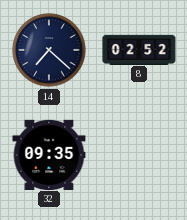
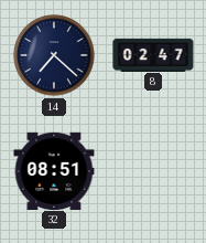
8: 02:52 -> 02:47
32: 09:35 -> 08:51
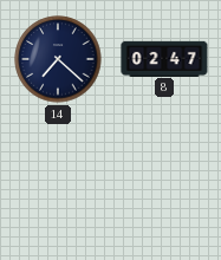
32: 08:51 -> none
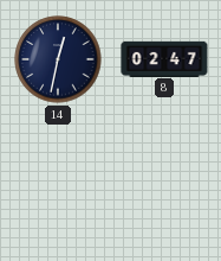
14: 7:22 -> 12:32
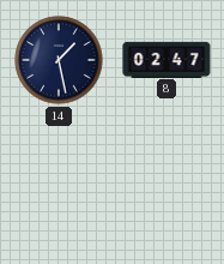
14: 12:32 -> 1:28
